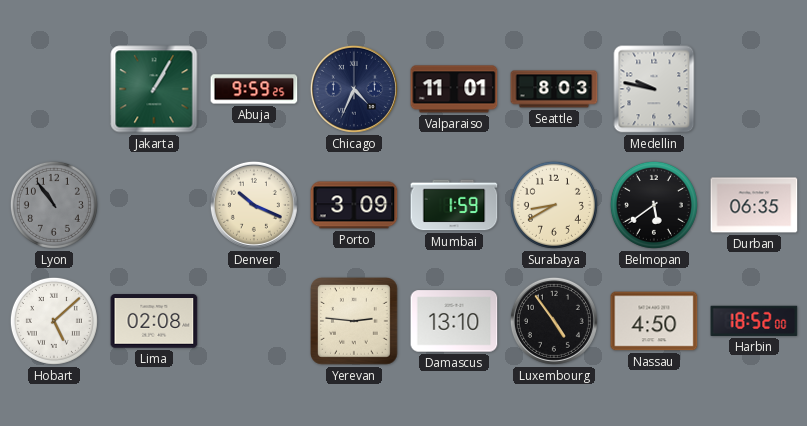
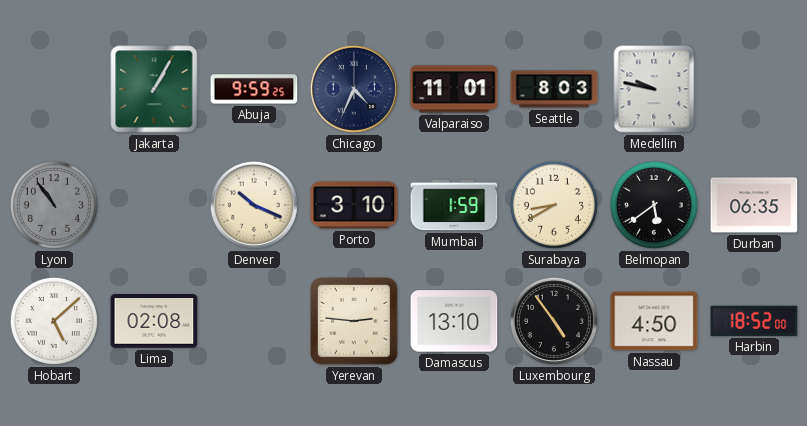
Porto: 3:09 -> 3:10
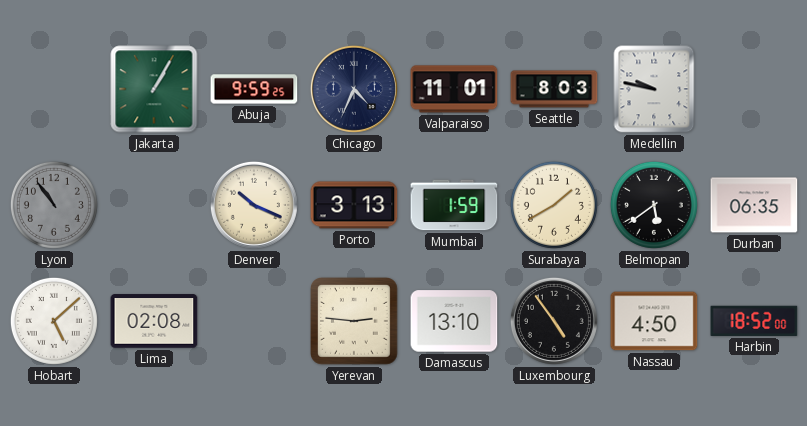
Porto: 3:10 -> 3:13
Surabaya: 8:40 -> 1:40
